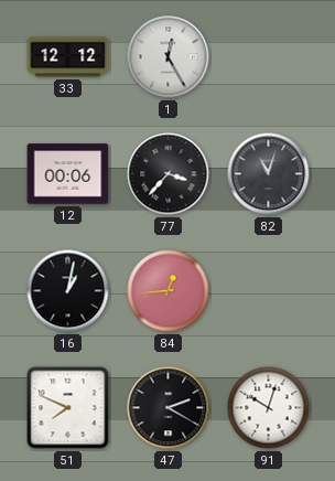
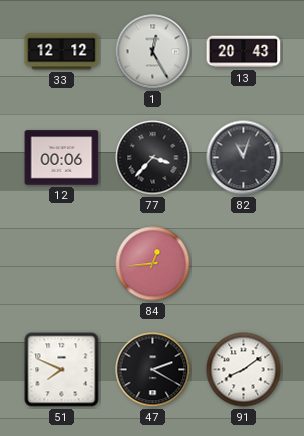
13: none -> 20:43
16: 1:02 -> none
91: 10:03 -> 8:09
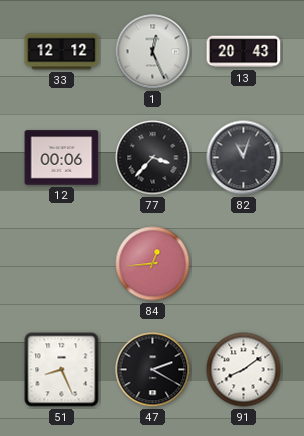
1: 12:25 -> 12:26
51: 7:49 -> 8:26
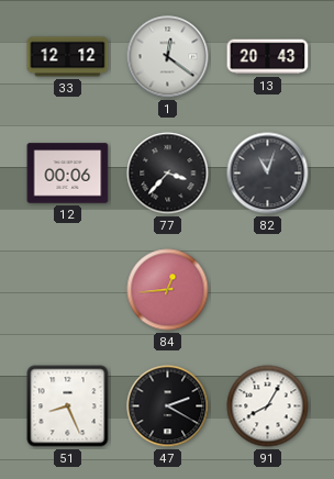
1: 12:26 -> 12:21
91: 8:09 -> 8:05
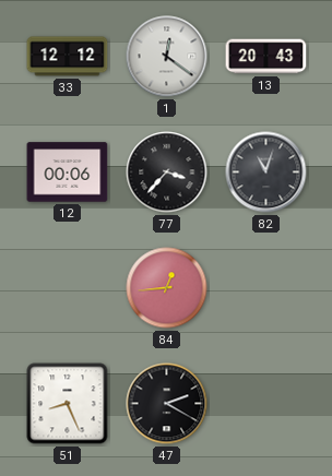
91: 8:05 -> none
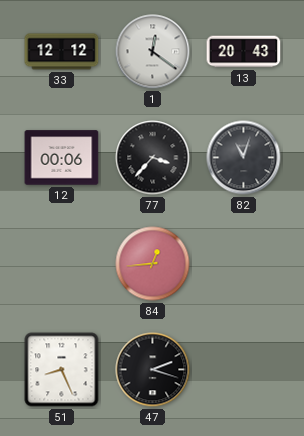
47: 2:20 -> 2:18
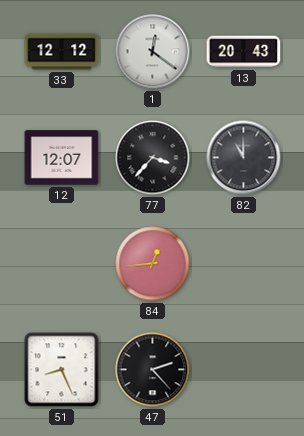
12: 00:06 -> 12:07
82: 11:03 -> 11:00
47: 2:18 -> 2:23
